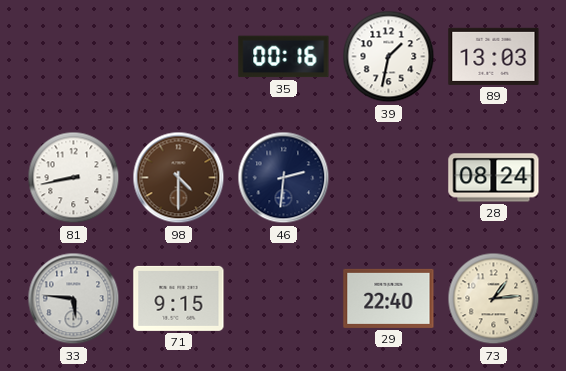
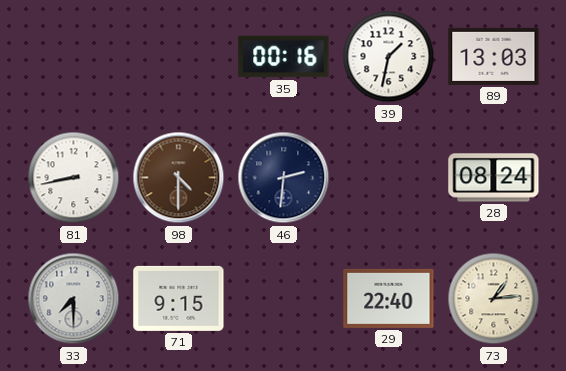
33: 5:46 -> 7:30
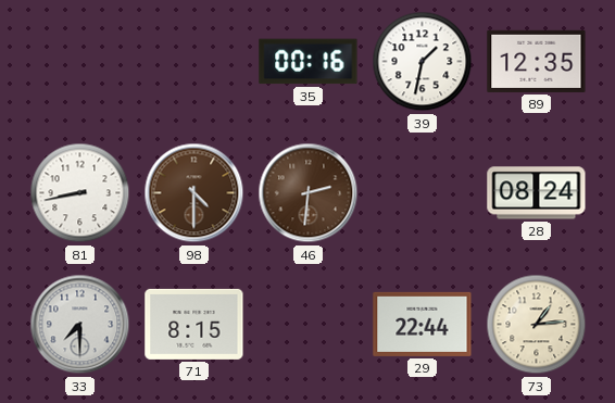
89: 13:03 -> 12:35
46 dial: navy -> brown
71: 9:15 -> 8:15
29: 22:40 -> 22:44
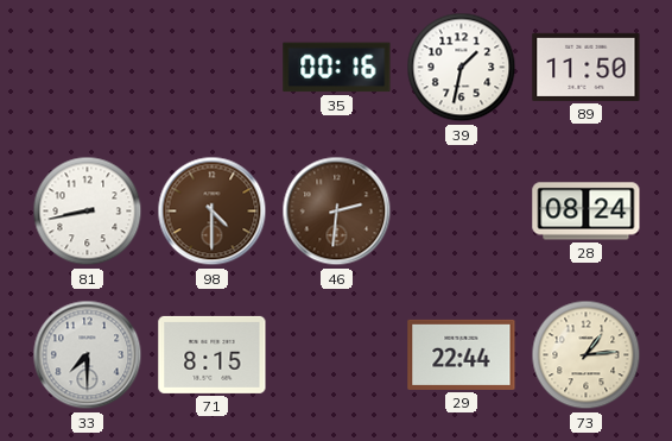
89: 12:35 -> 11:50
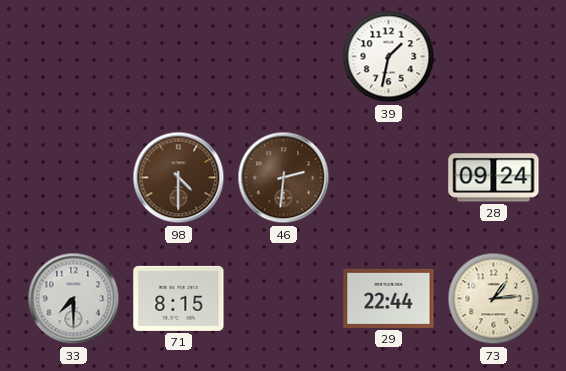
35: 00:16 -> none
89: 11:50 -> none
81: 8:43 -> none
28: 08:24 -> 09:24
